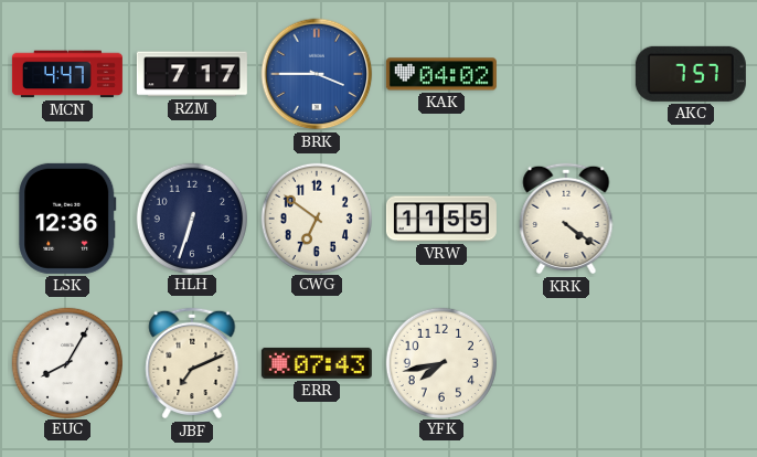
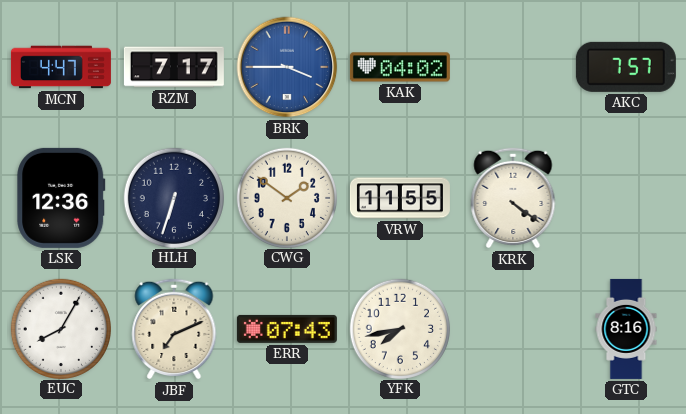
CWG: 6:51 -> 1:51
GTC: none -> 8:16
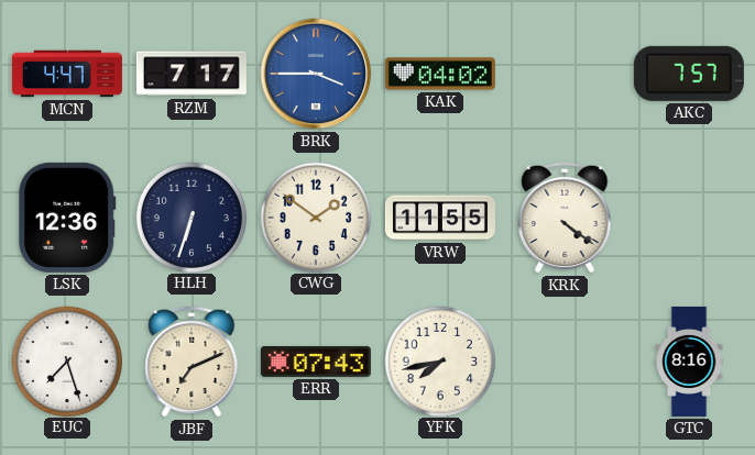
EUC: 8:05 -> 7:27
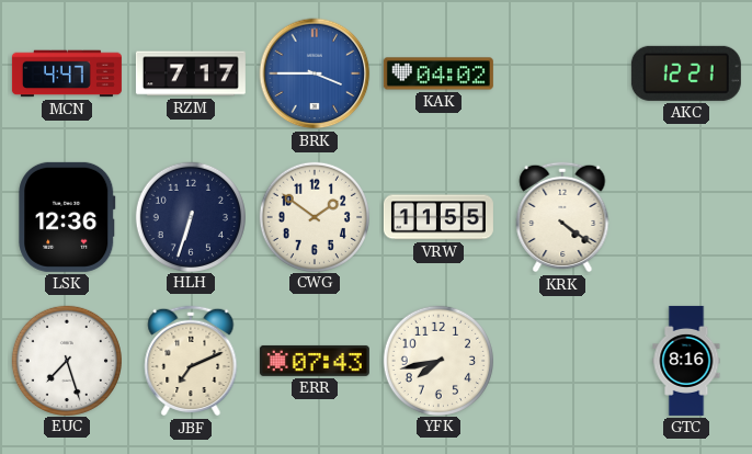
AKC: 7:57 -> 12:21
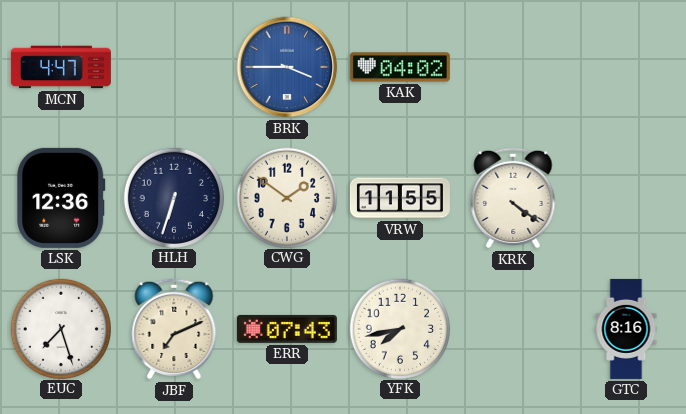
RZM: 7:17 -> none
AKC: 12:21 -> none
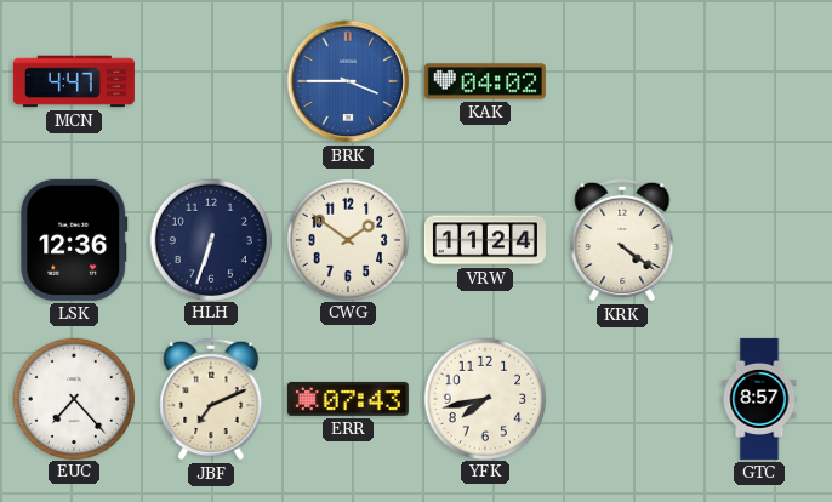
VRW: 11:55 -> 11:24
EUC: 7:27 -> 7:23
GTC: 8:16 -> 8:57
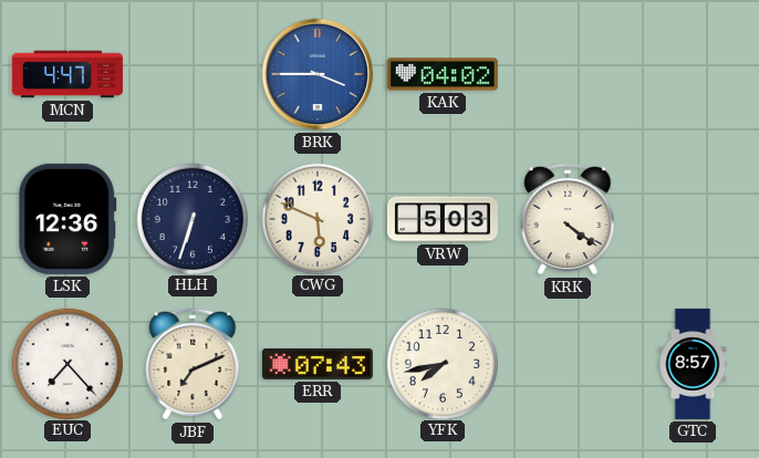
CWG: 1:51 -> 5:49
VRW: 11:24 -> 5:03
